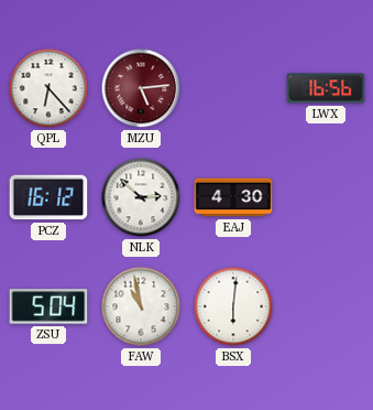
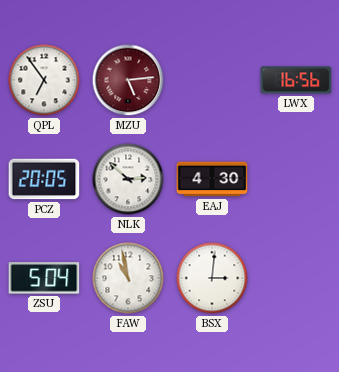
QPL: 6:23 -> 6:54
PCZ: 16:12 -> 20:05
BSX: 6:01 -> 3:01
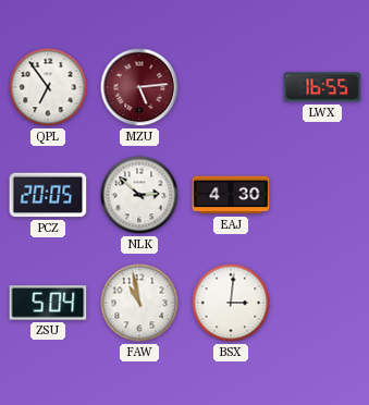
LWX: 16:56 -> 16:55
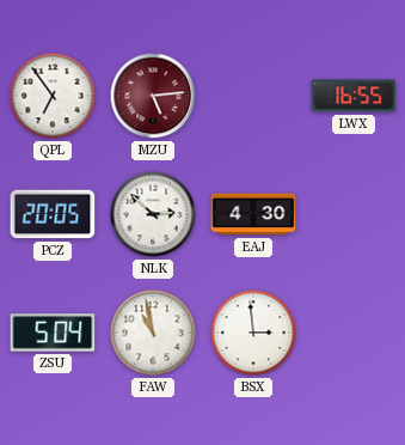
BSX: 3:01 -> 2:59
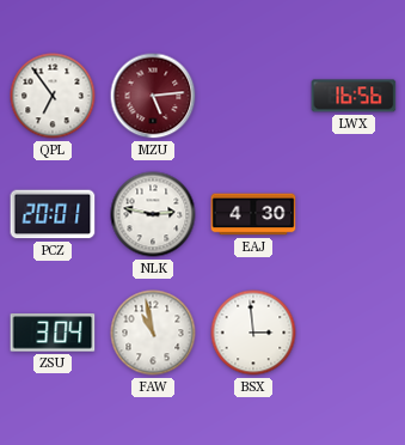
LWX: 16:55 -> 16:56
PCZ: 20:05 -> 20:01
NLK: 2:52 -> 2:47
ZSU: 5:04 -> 3:04
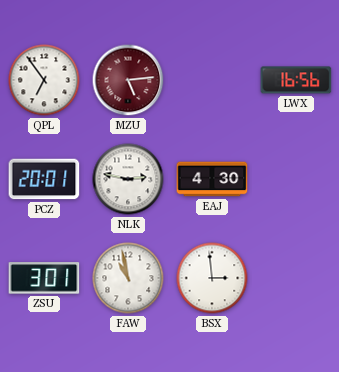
ZSU: 3:04 -> 3:01
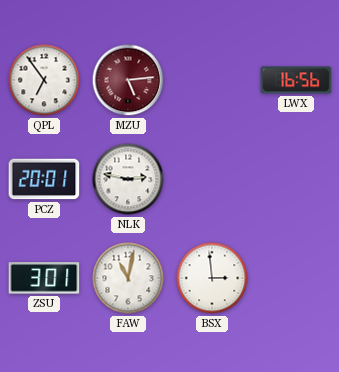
EAJ: 4:30 -> none
FAW: 10:58 -> 11:02
